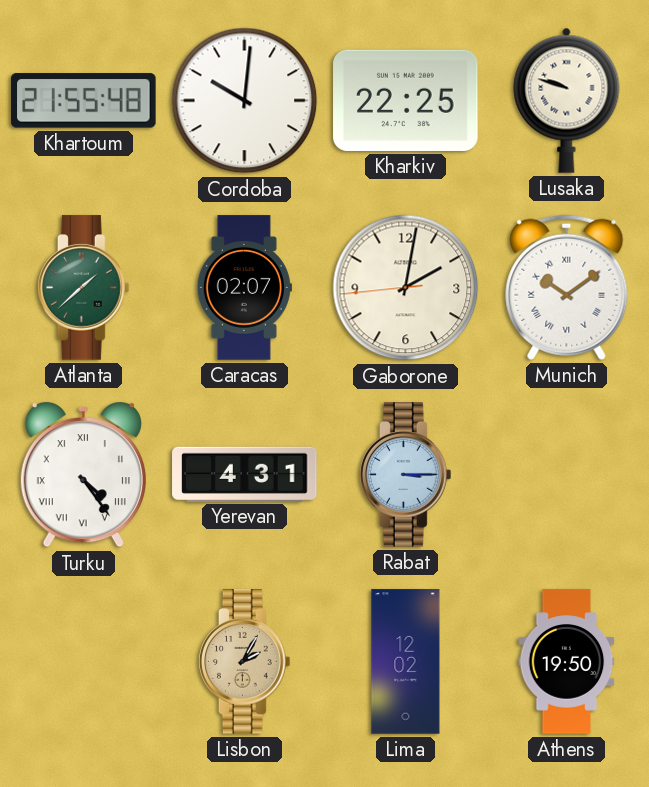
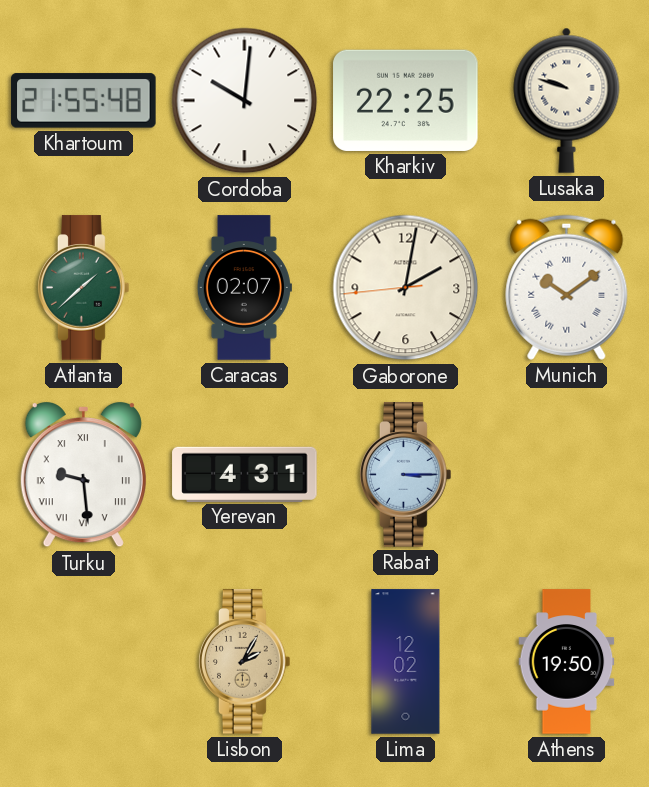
Turku: 4:24 -> 9:29
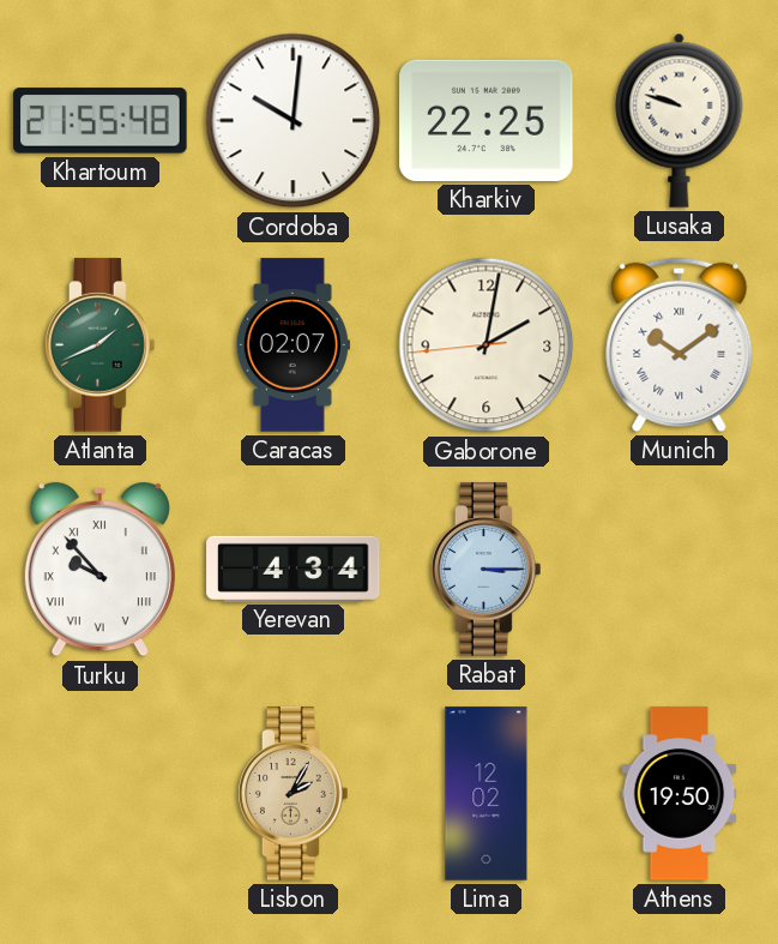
Atlanta: 1:38 -> 1:41
Turku: 9:29 -> 9:53
Yerevan: 4:31 -> 4:34
